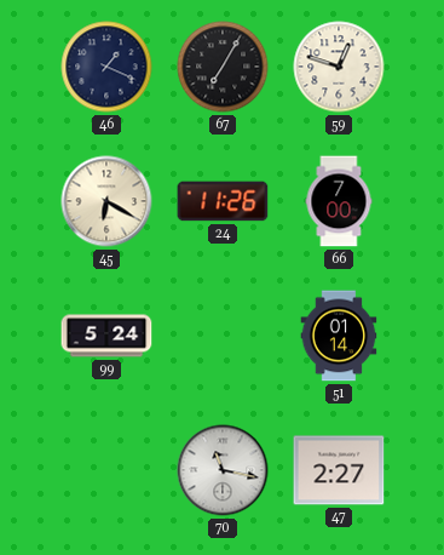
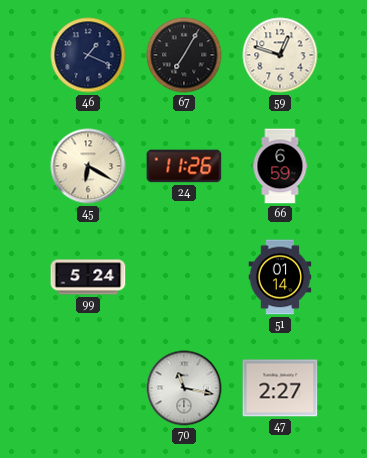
66: 7:00 -> 6:59
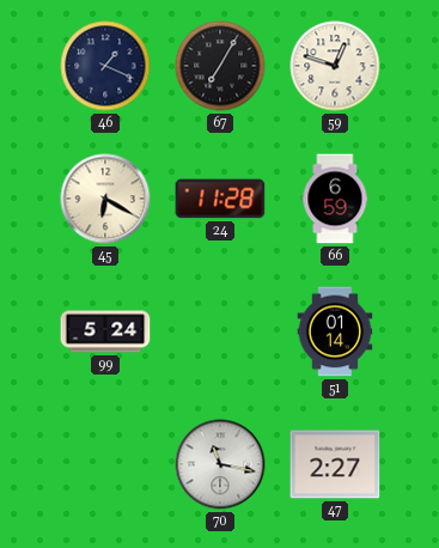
24: 11:26 -> 11:28
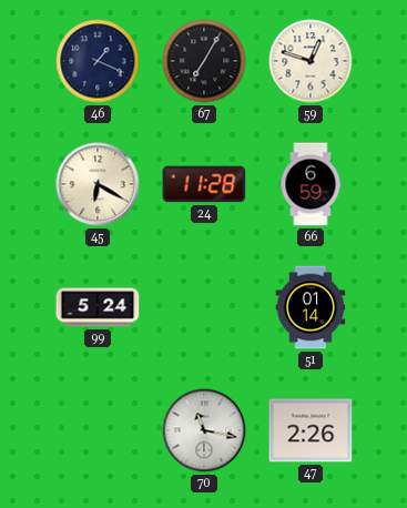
47: 2:27 -> 2:26
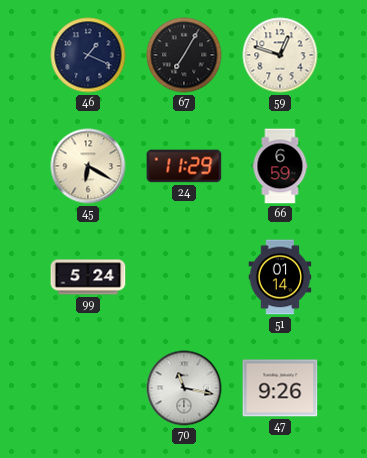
24: 11:28 -> 11:29
47: 2:26 -> 9:26
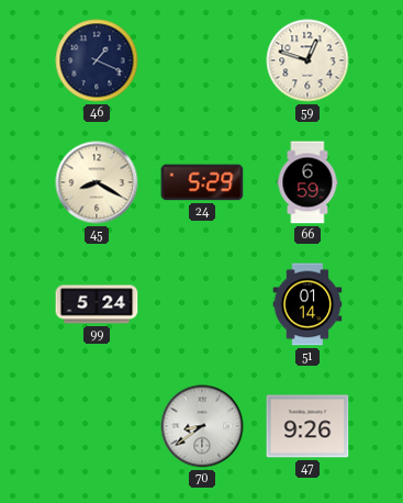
67: 7:05 -> none
45: 6:20 -> 8:20
24: 11:29 -> 5:29
70: 11:17 -> 8:39
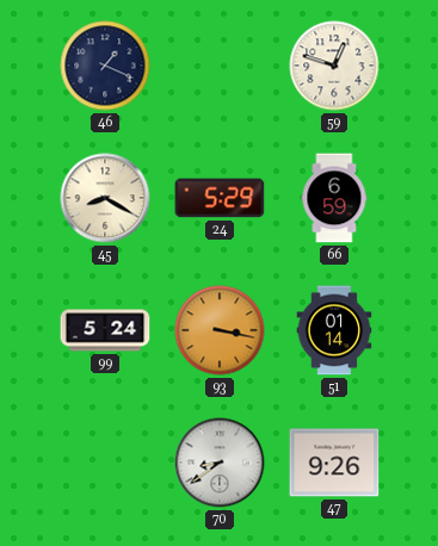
93: none -> 3:17
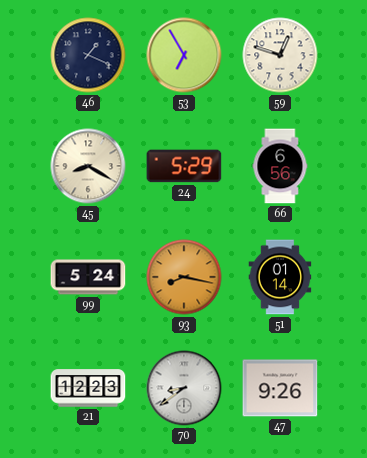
53: none -> 6:55
66: 6:59 -> 6:56
93: 3:17 -> 8:17
21: none -> 12:23
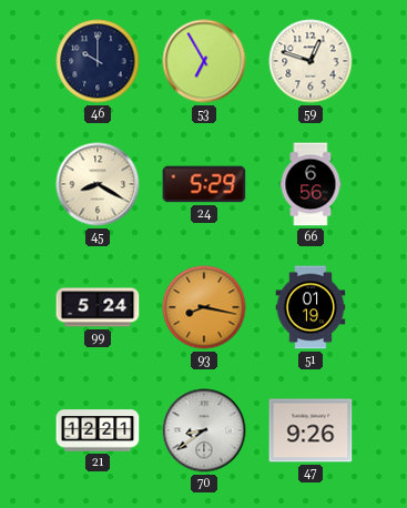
46: 1:19 -> 10:00
51: 01:14 -> 01:19
21: 12:23 -> 12:21
